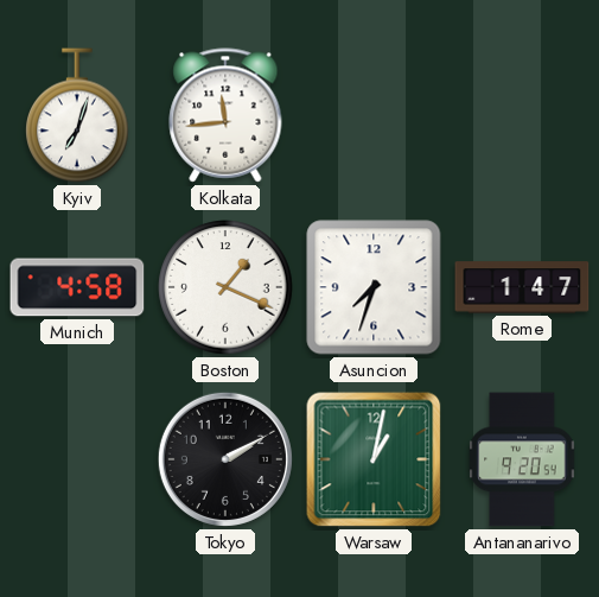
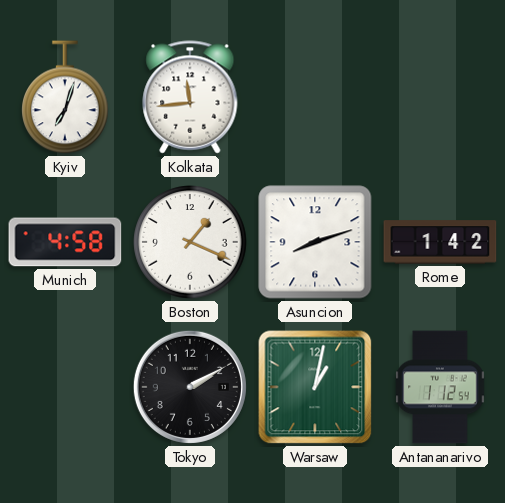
Asuncion: 7:33 -> 8:12
Rome: 1:47 -> 1:42
Antananarivo: 9:20 -> 1:12
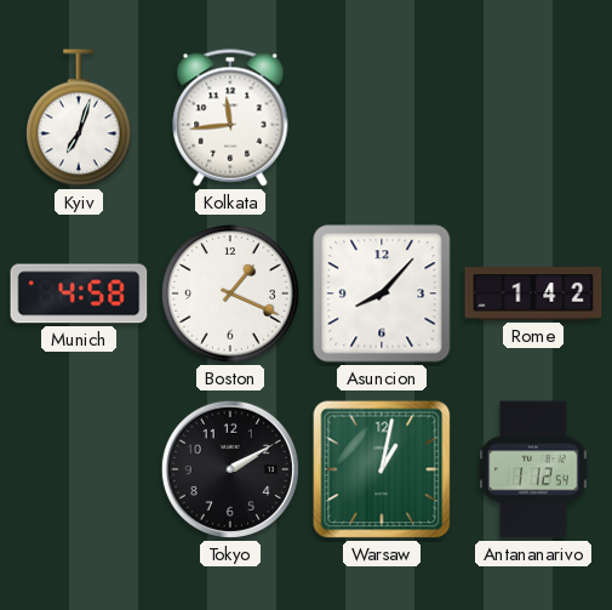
Asuncion: 8:12 -> 8:07
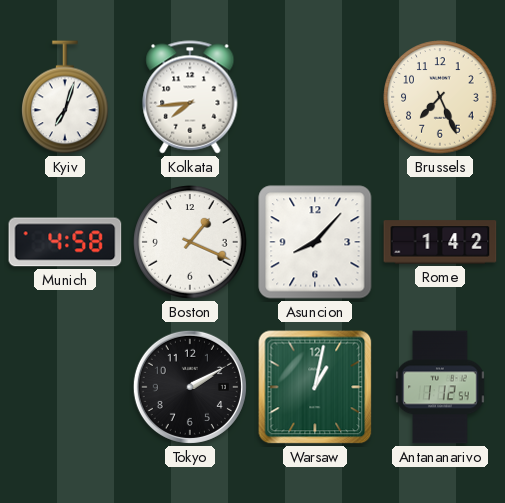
Kolkata: 11:44 -> 7:44
Brussels: none -> 7:26
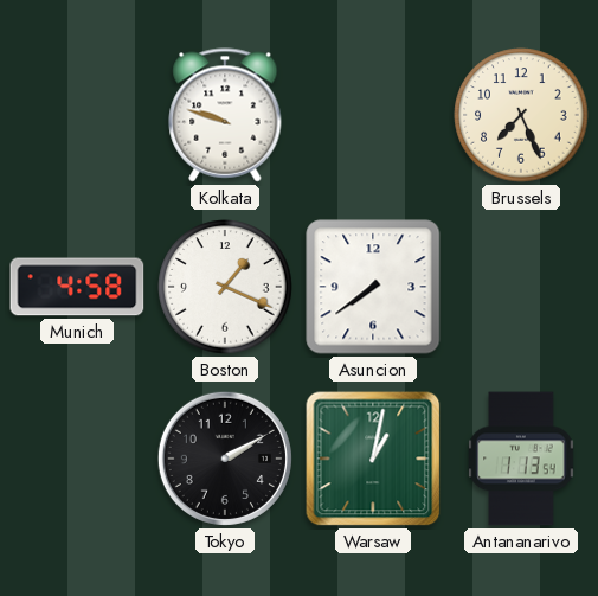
Kyiv: 7:03 -> none
Kolkata: 7:44 -> 9:48
Asuncion: 8:07 -> 7:39
Rome: 1:42 -> none
Antananarivo: 1:12 -> 1:13
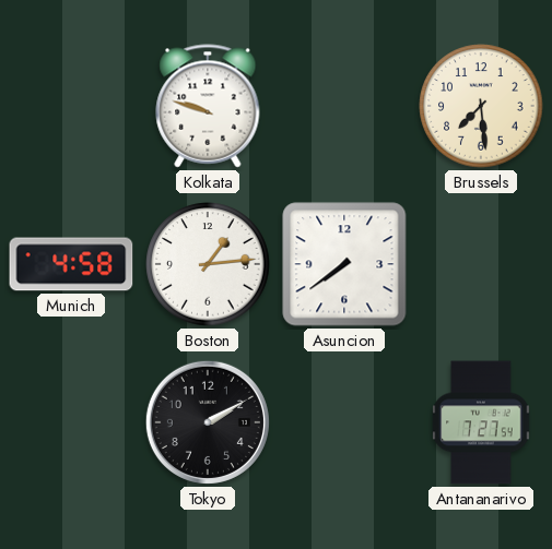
Brussels: 7:26 -> 7:29
Boston: 1:19 -> 1:14
Warsaw: 1:02 -> none
Antananarivo: 1:13 -> 7:27
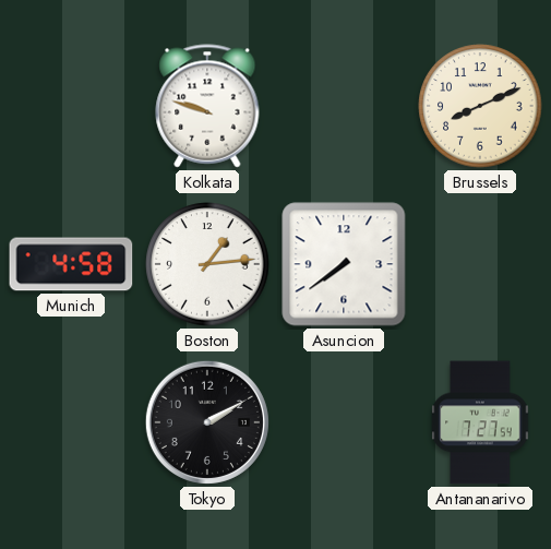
Brussels: 7:29 -> 8:11
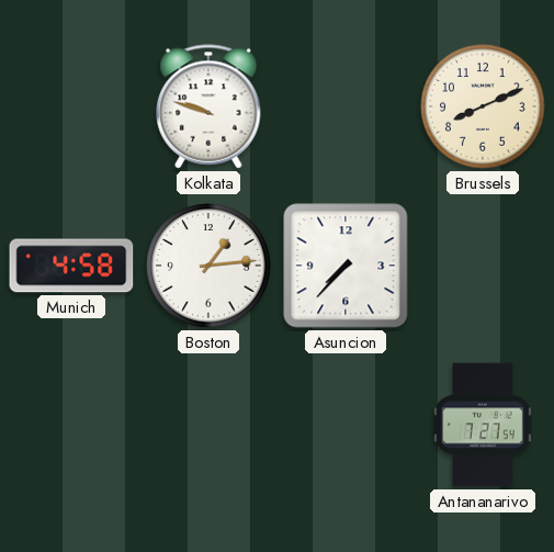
Asuncion: 7:39 -> 7:37
Tokyo: 2:10 -> none
